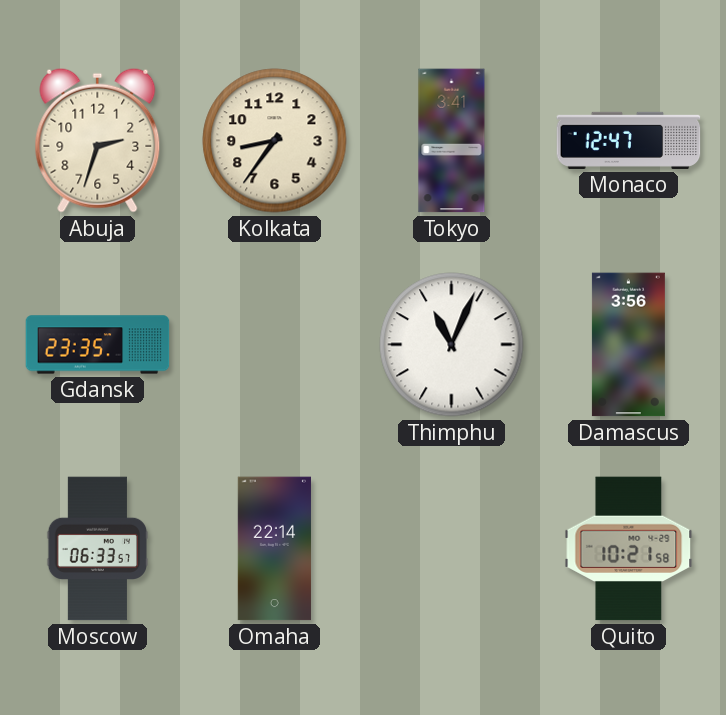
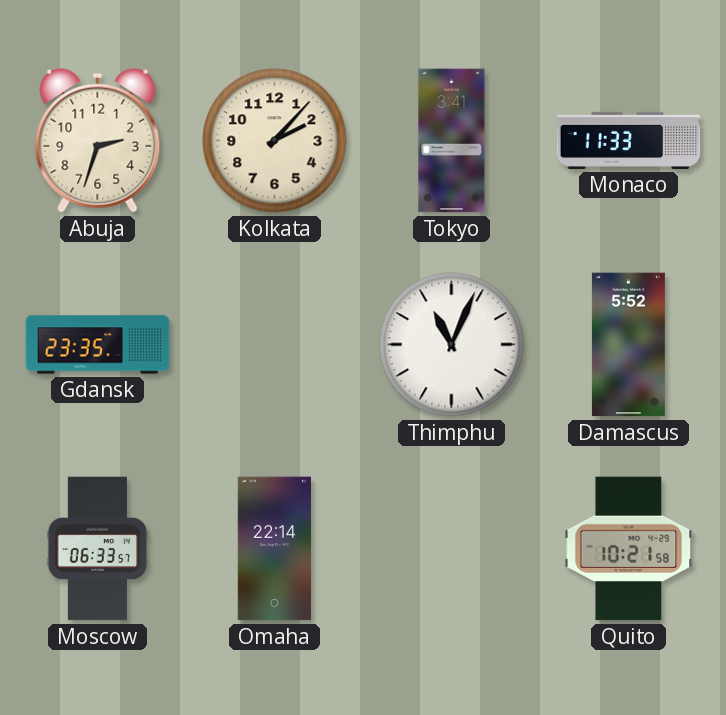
Kolkata: 8:36 -> 2:07
Monaco: 12:47 -> 11:33
Damascus: 3:56 -> 5:52
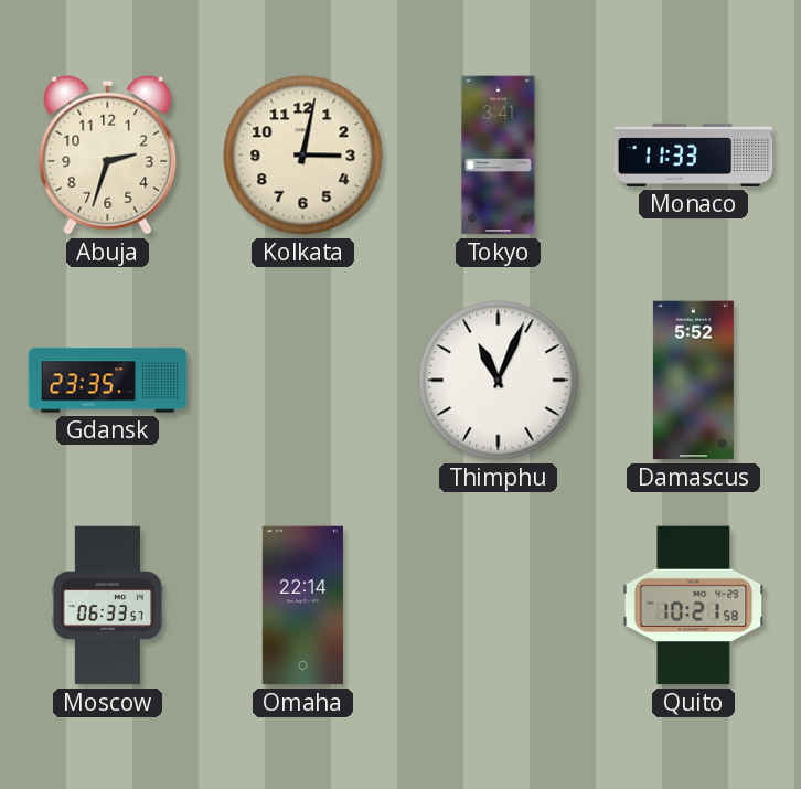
Kolkata: 2:07 -> 3:02
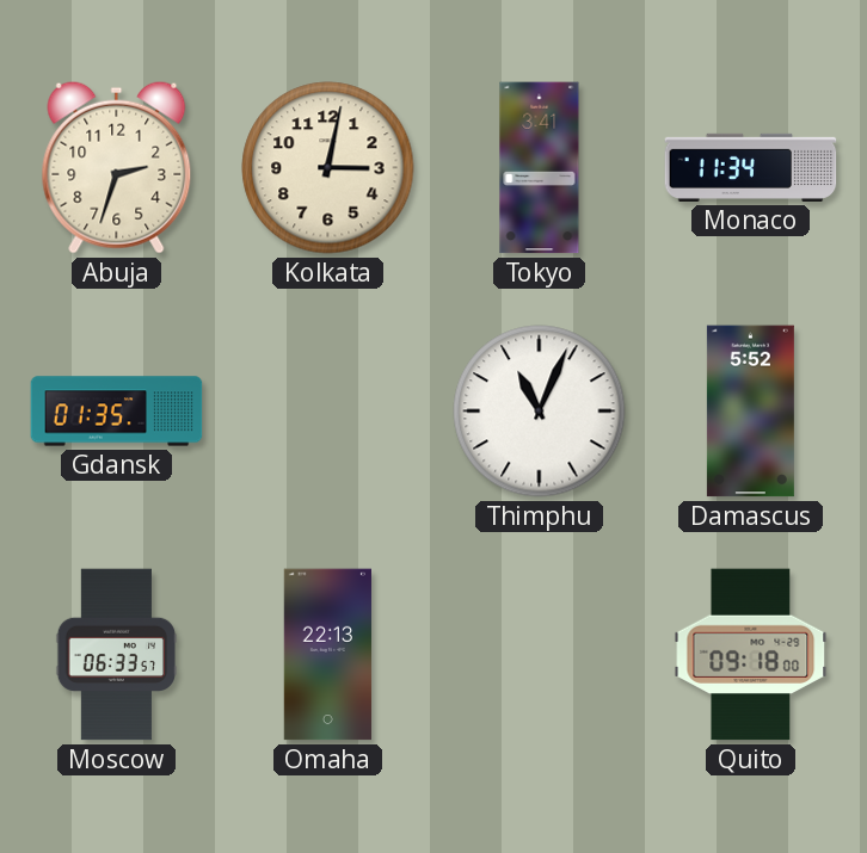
Monaco: 11:33 -> 11:34
Gdansk: 23:35 -> 01:35
Omaha: 22:14 -> 22:13
Quito: 10:21 -> 09:18
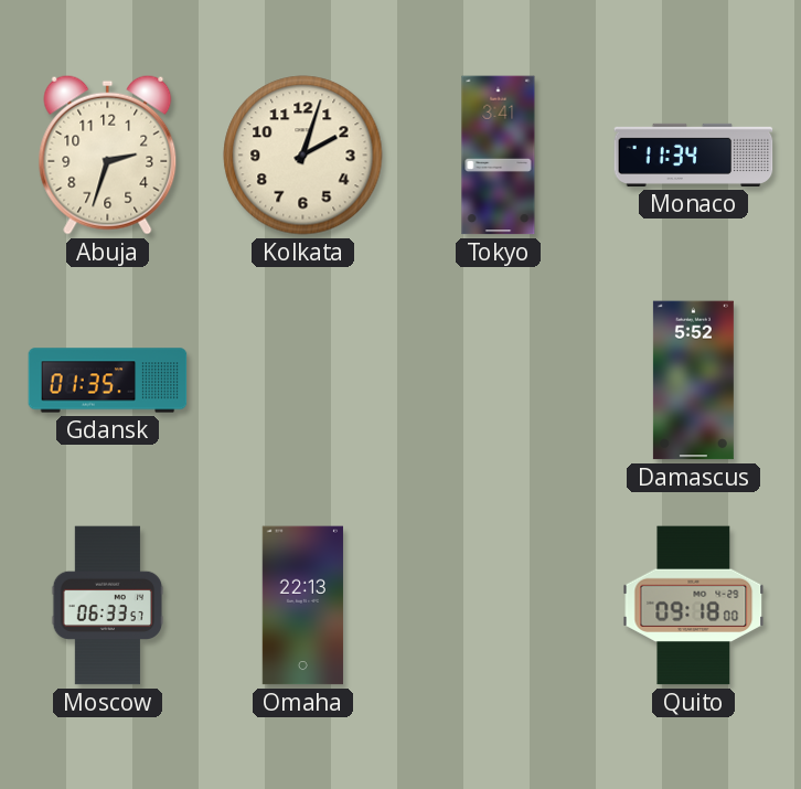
Kolkata: 3:02 -> 2:03
Thimphu: 11:04 -> none
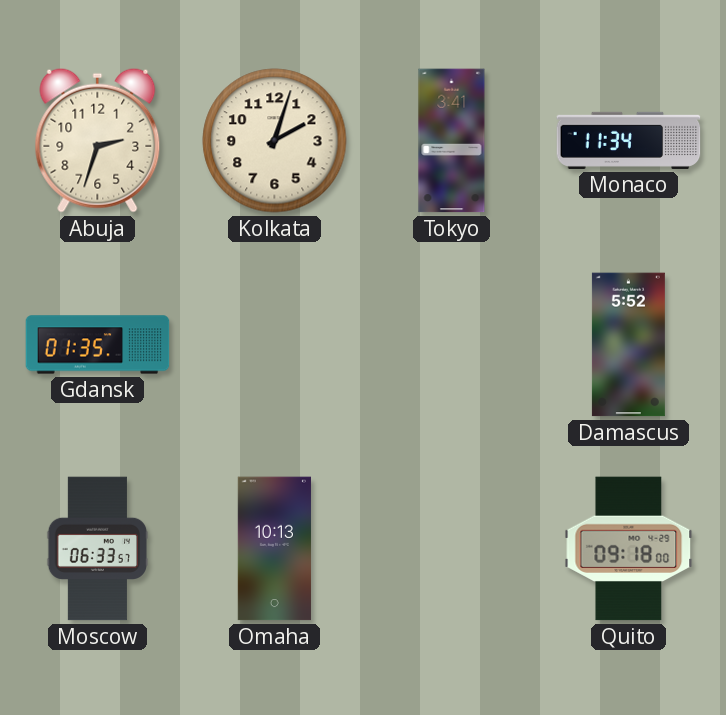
Omaha: 22:13 -> 10:13
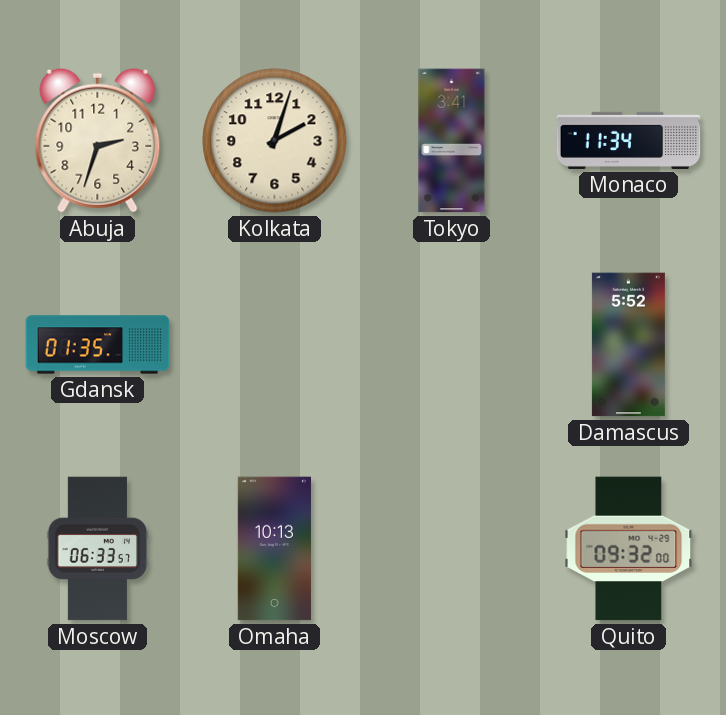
Quito: 09:18 -> 09:32
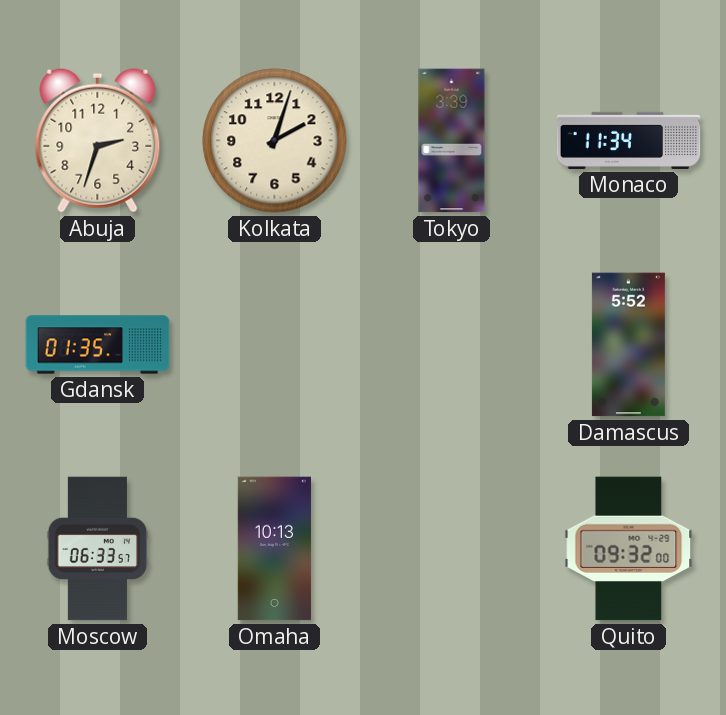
Tokyo: 3:41 -> 3:39
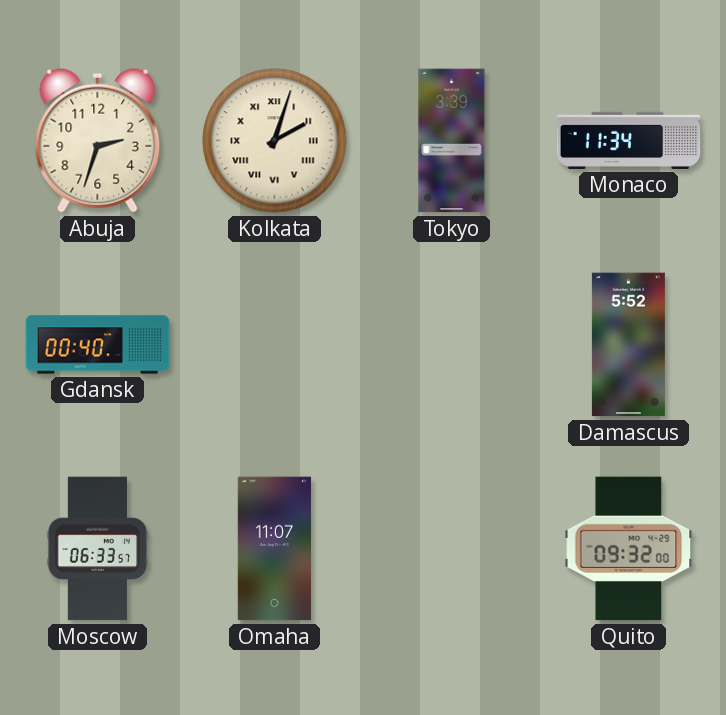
Kolkata numerals: Arabic -> Roman
Gdansk: 01:35 -> 00:40
Omaha: 10:13 -> 11:07
